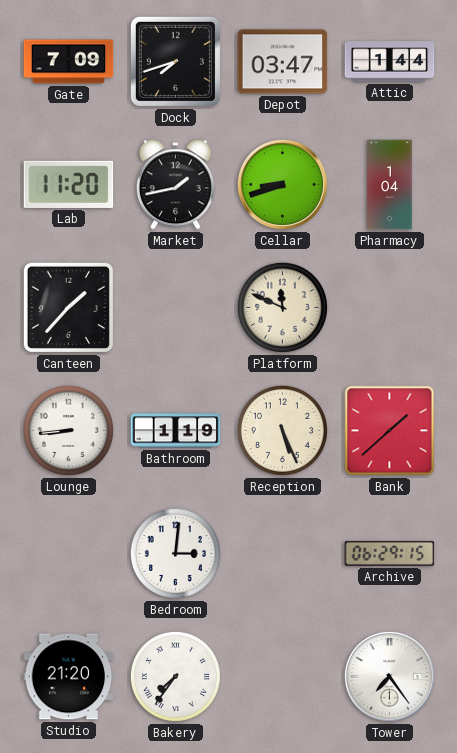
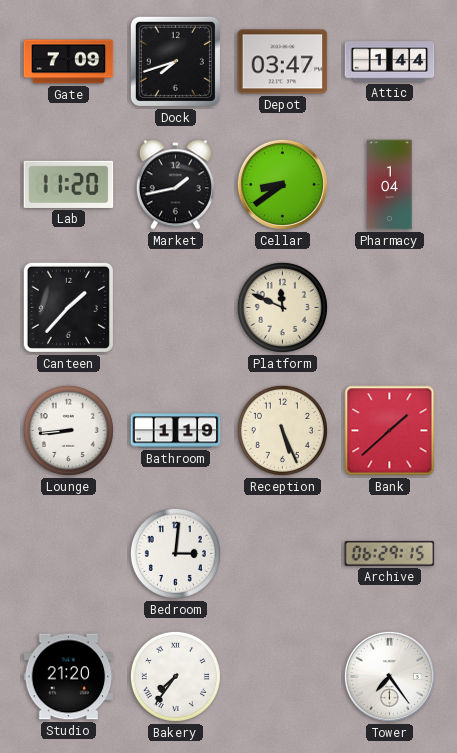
Cellar: 8:42 -> 8:39
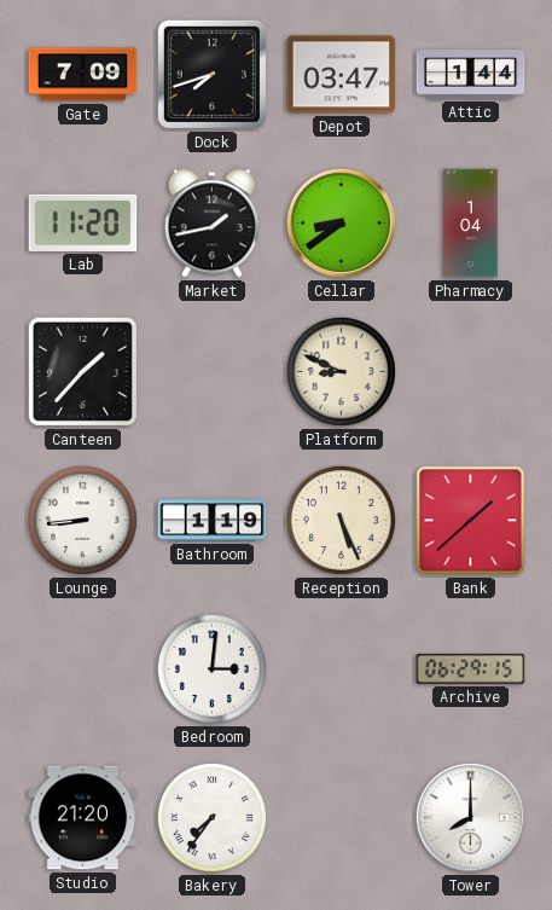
Platform: 11:49 -> 8:49
Tower: 7:24 -> 8:00
